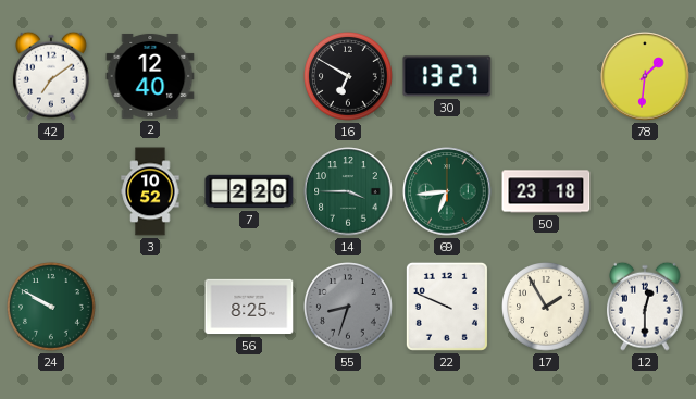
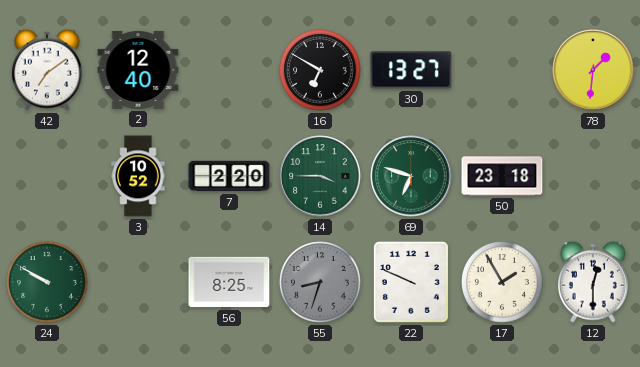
69: 6:44 -> 6:48
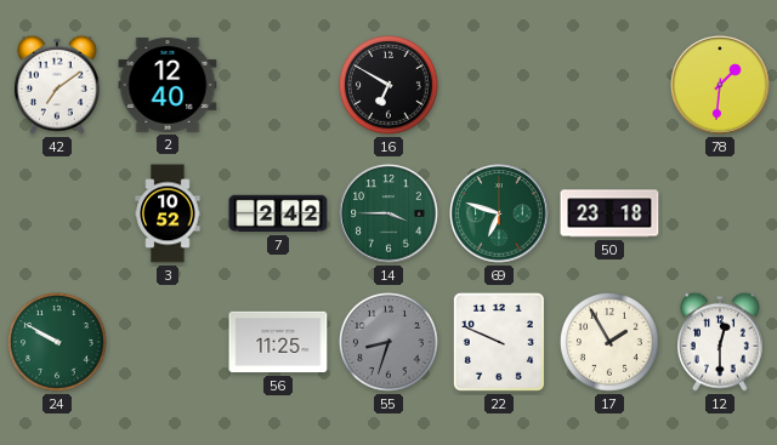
30: 13:27 -> none
7: 2:20 -> 2:42
56: 8:25 -> 11:25
